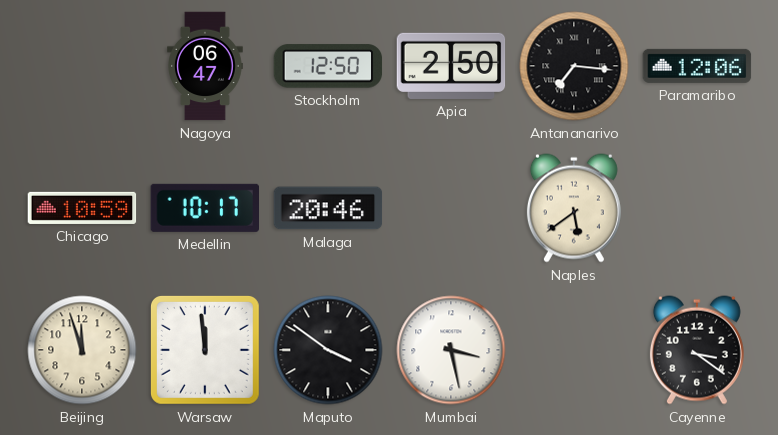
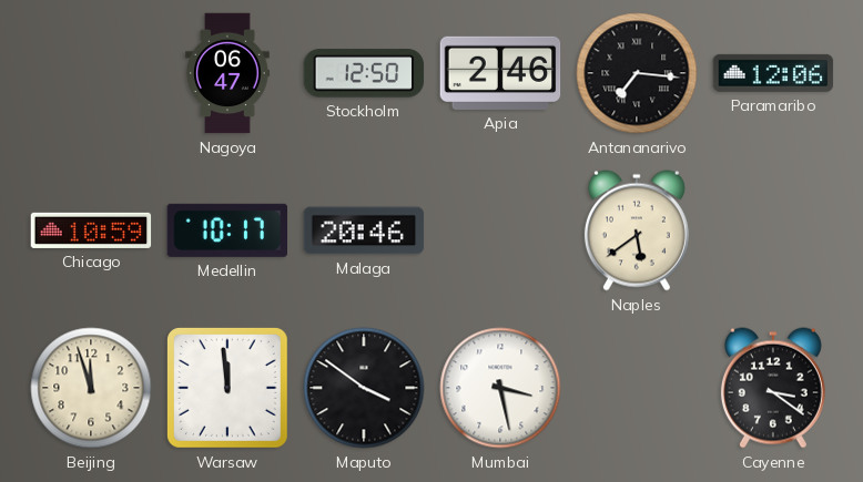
Apia: 2:50 -> 2:46
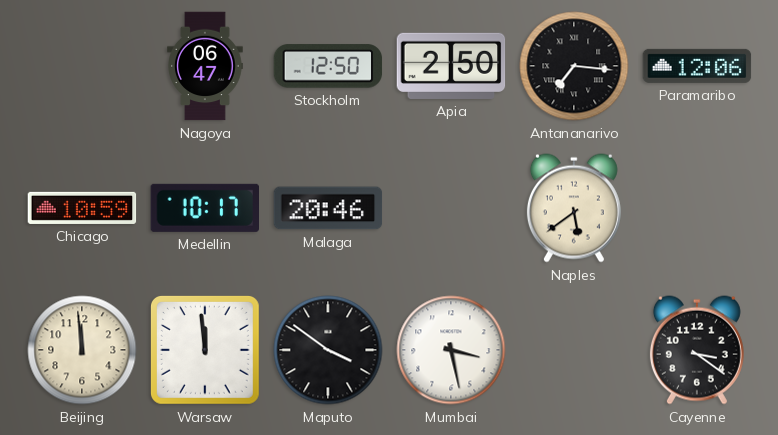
Apia: 2:46 -> 2:50
Beijing: 11:57 -> 11:59
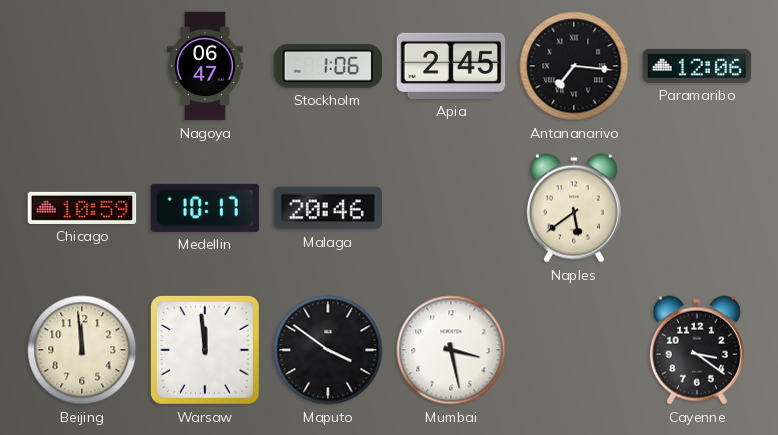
Stockholm: 12:50 -> 1:06
Apia: 2:50 -> 2:45
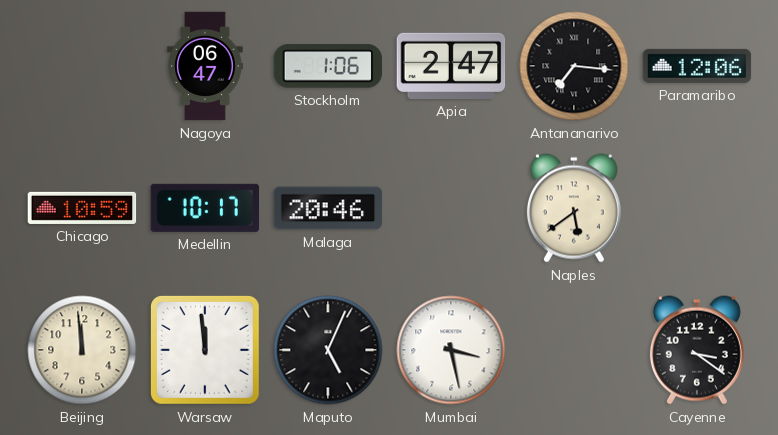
Apia: 2:45 -> 2:47
Maputo: 3:51 -> 5:04
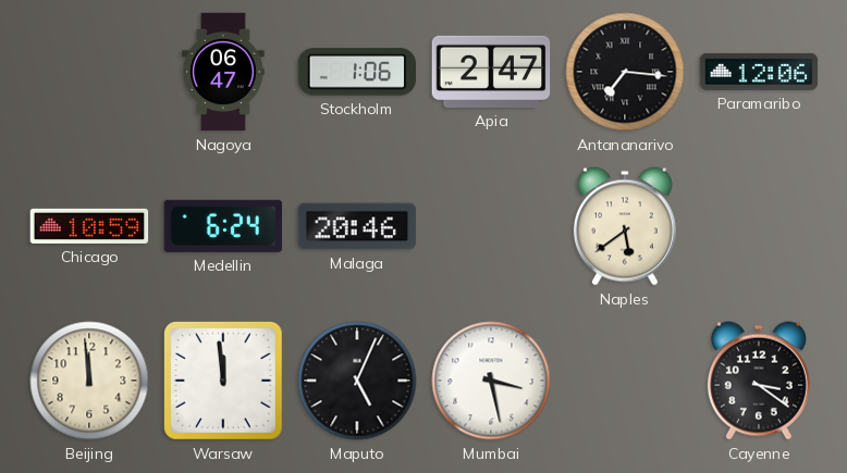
Medellin: 10:17 -> 6:24
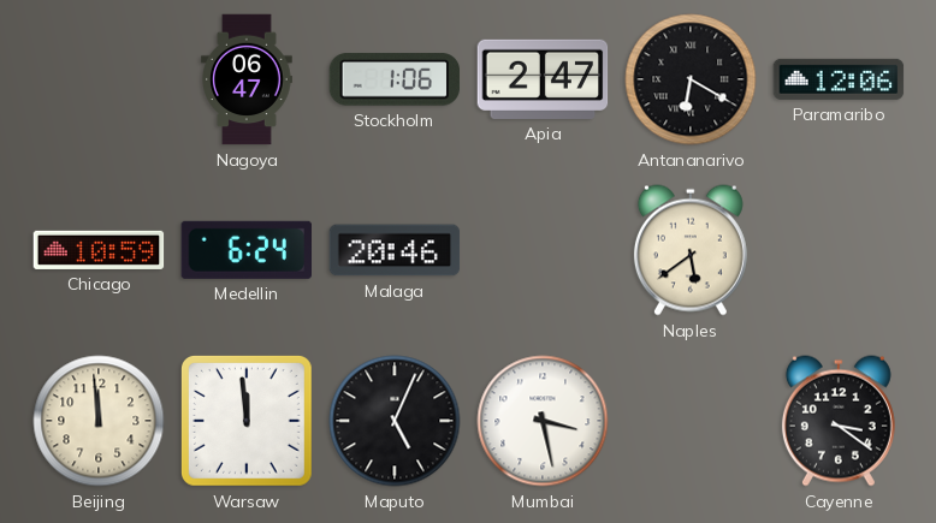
Antananarivo: 7:16 -> 6:20
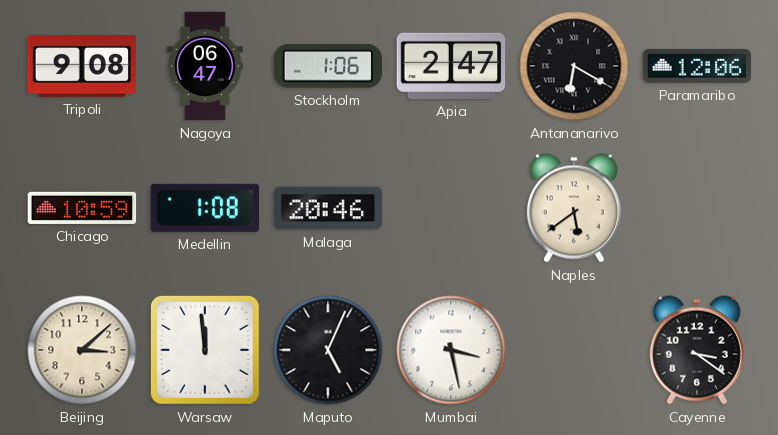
Tripoli: none -> 9:08
Medellin: 6:24 -> 1:08
Beijing: 11:59 -> 3:08
